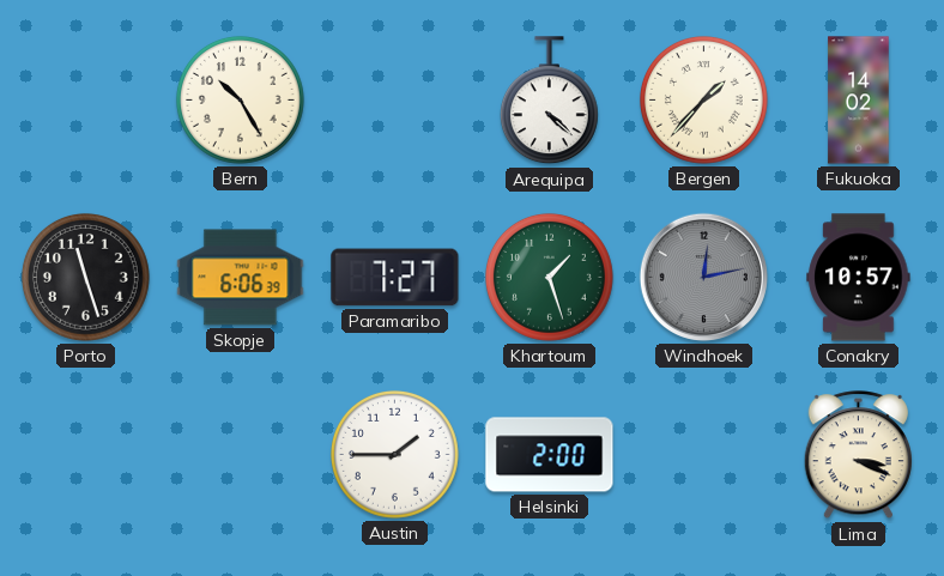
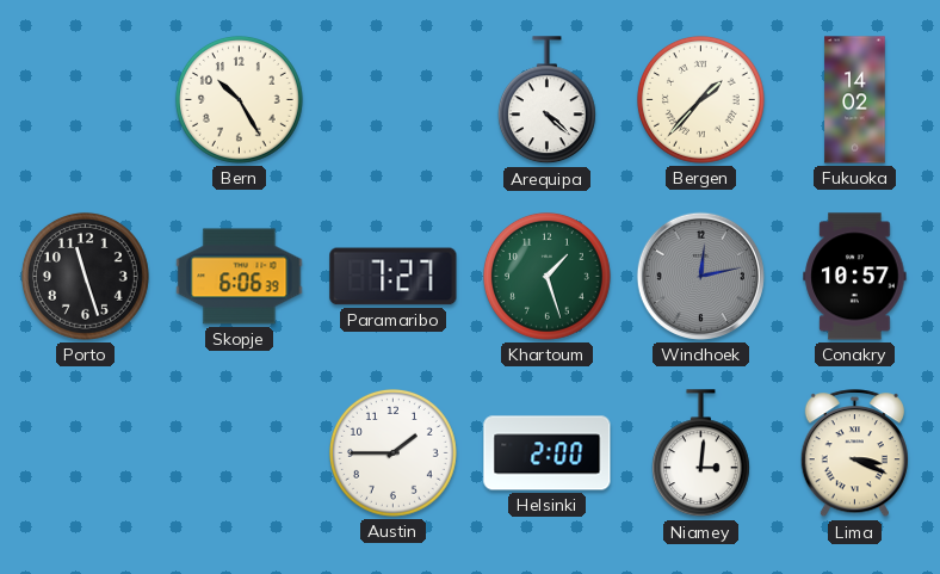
Niamey: none -> 3:01
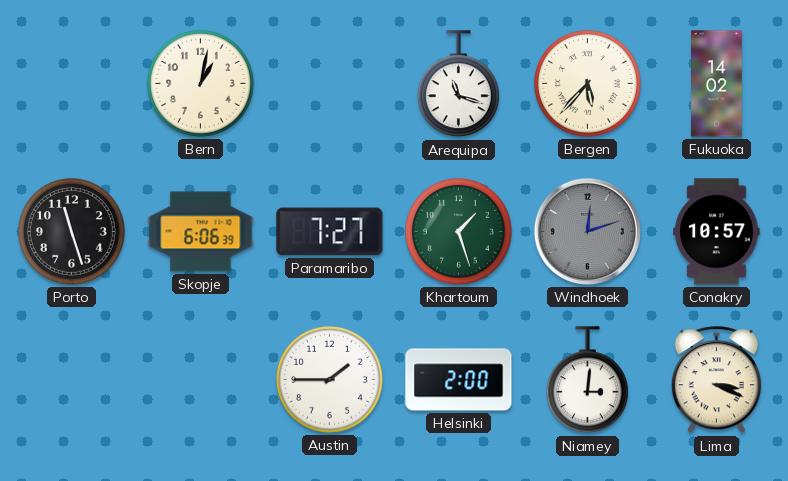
Bern: 10:25 -> 1:02
Arequipa: 4:22 -> 11:18
Bergen: 1:37 -> 5:37
Windhoek: 12:13 -> 12:12
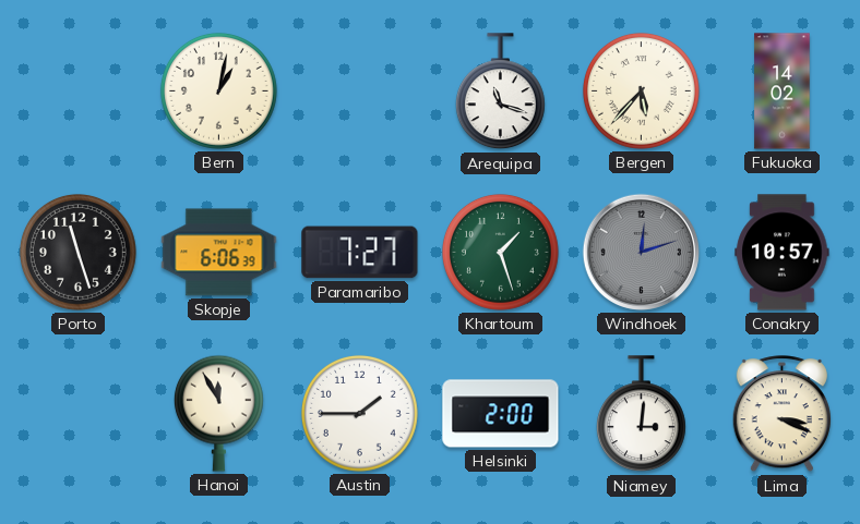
Hanoi: none -> 11:55
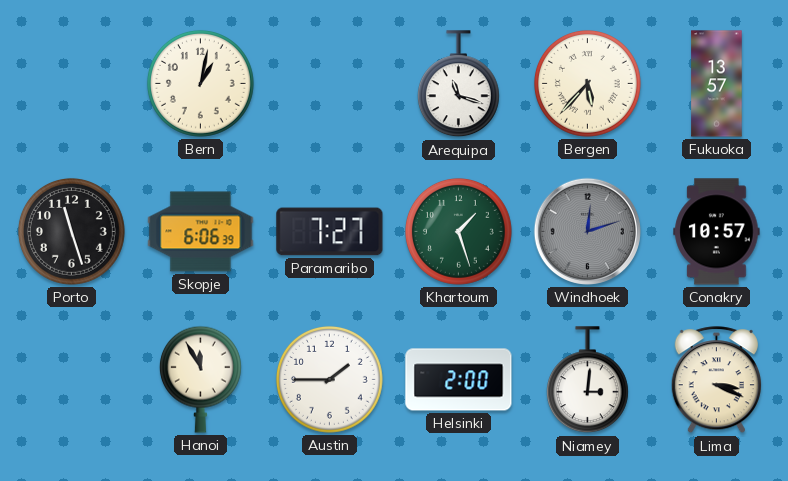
Fukuoka: 14:02 -> 13:57
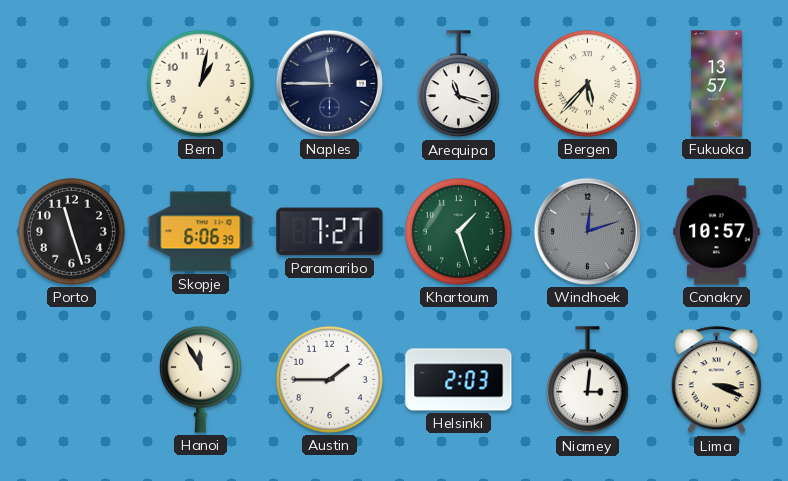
Naples: none -> 11:45
Helsinki: 2:00 -> 2:03
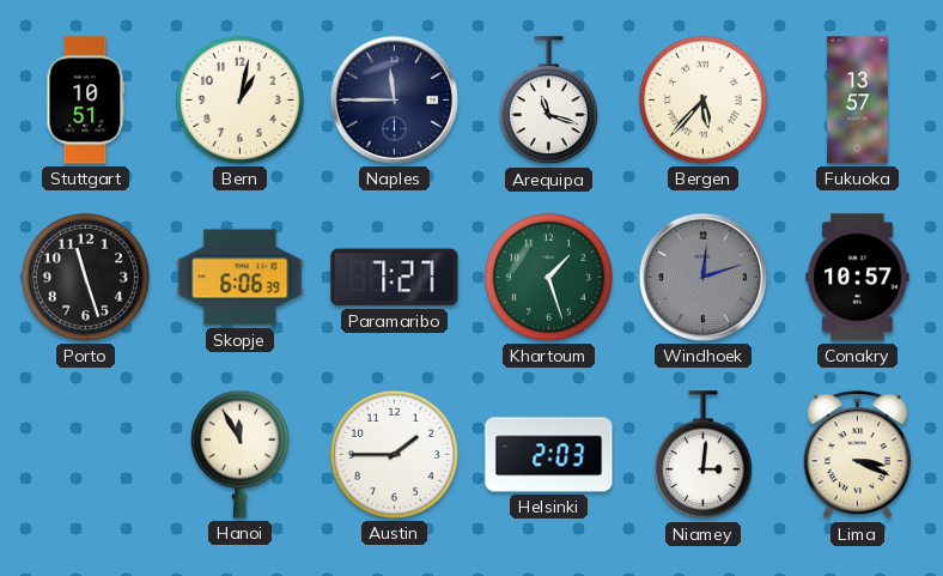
Stuttgart: none -> 10:51
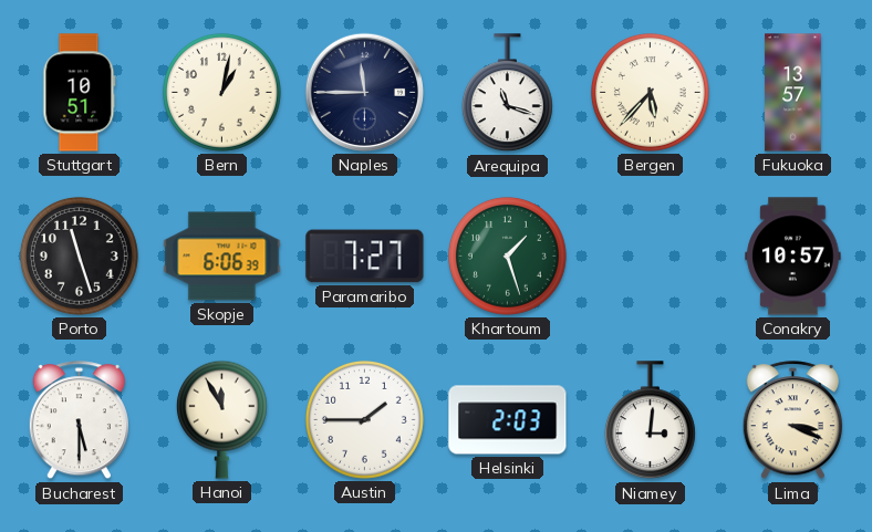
Windhoek: 12:12 -> none
Bucharest: none -> 5:30
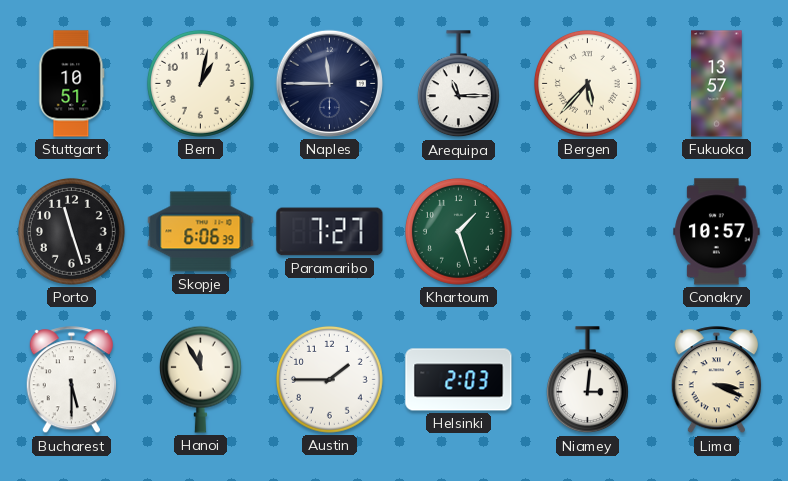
Arequipa: 11:18 -> 11:15
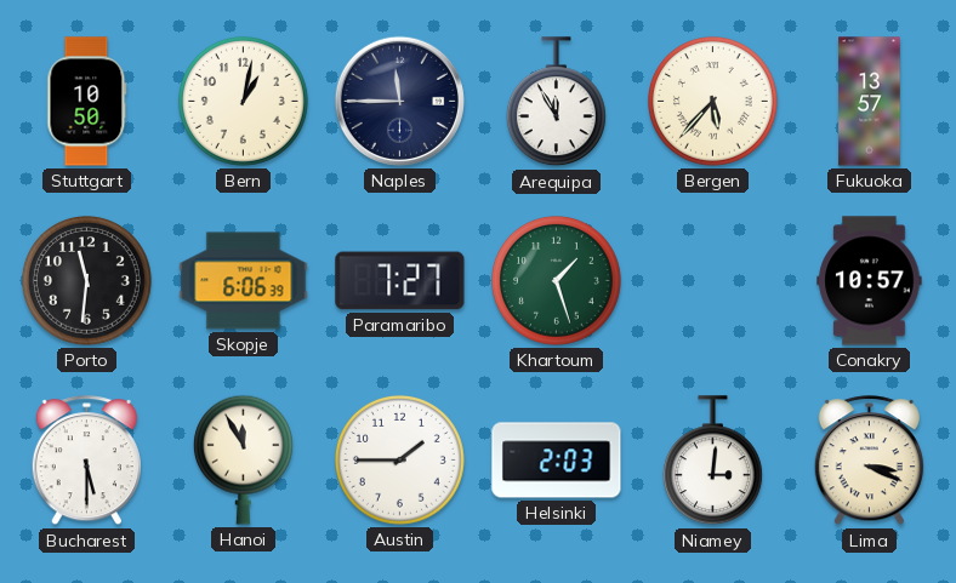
Stuttgart: 10:51 -> 10:50
Arequipa: 11:15 -> 11:55
Porto: 11:27 -> 11:31
